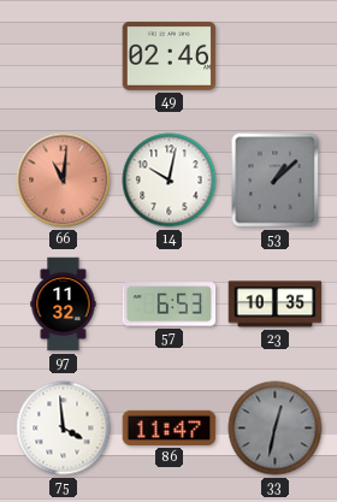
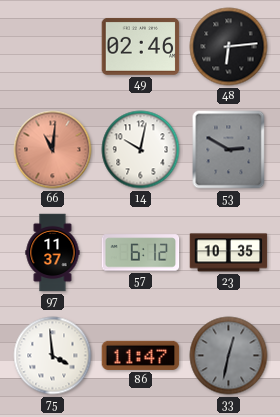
48: none -> 6:14
53: 1:08 -> 2:50
97: 11:32 -> 11:37
57: 6:53 -> 6:12
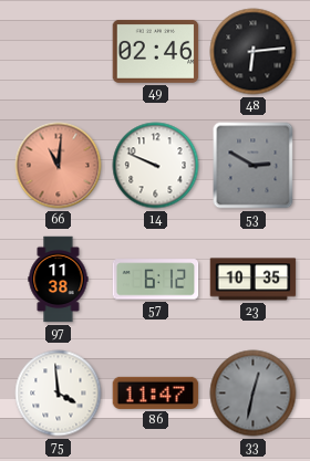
14: 10:02 -> 9:49
97: 11:37 -> 11:38
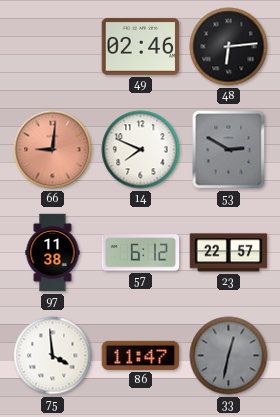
66: 11:01 -> 9:01
14: 9:49 -> 7:49
23: 10:35 -> 22:57
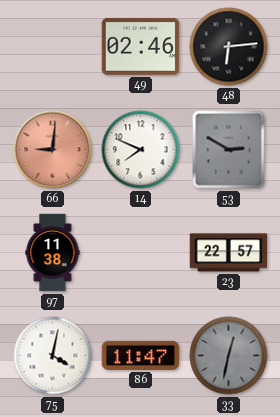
57: 6:12 -> none
75: 3:59 -> 4:02
